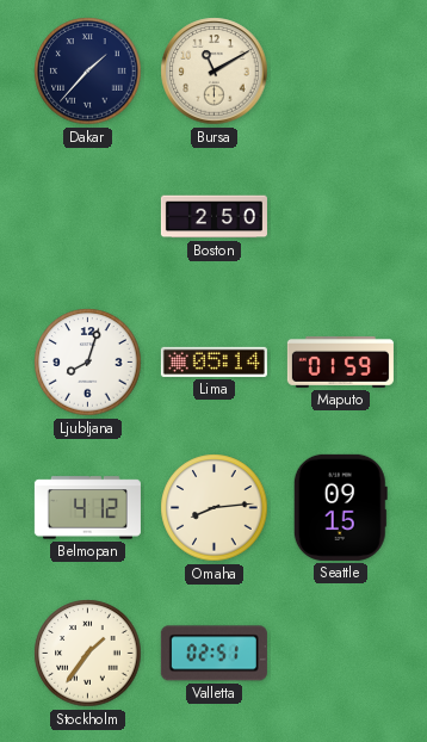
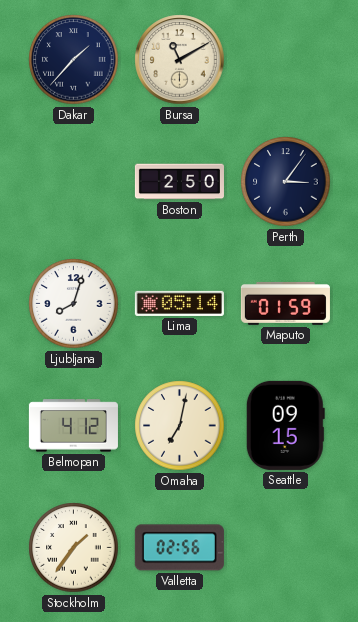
Perth: none -> 3:06
Omaha: 8:14 -> 7:02
Valletta: 02:51 -> 02:56
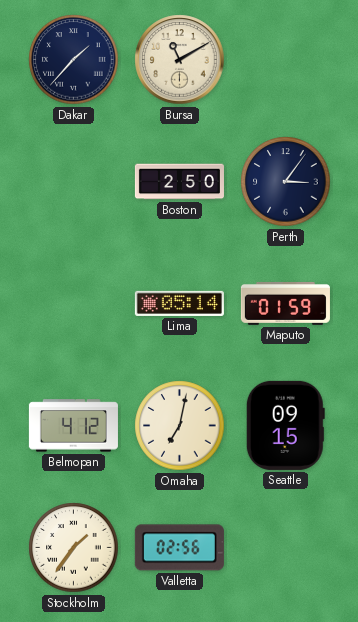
Ljubljana: 8:03 -> none
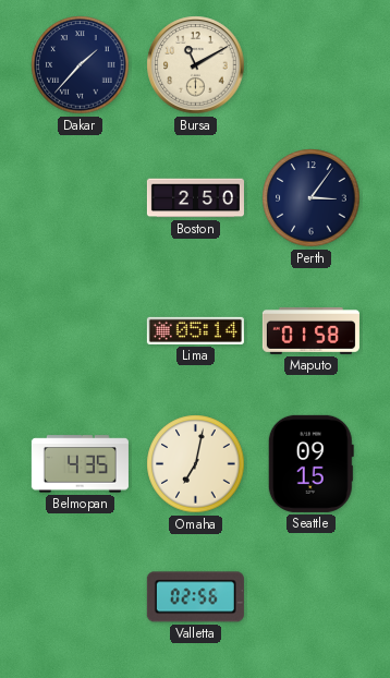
Maputo: 01:59 -> 01:58
Belmopan: 4:12 -> 4:35
Stockholm: 1:36 -> none
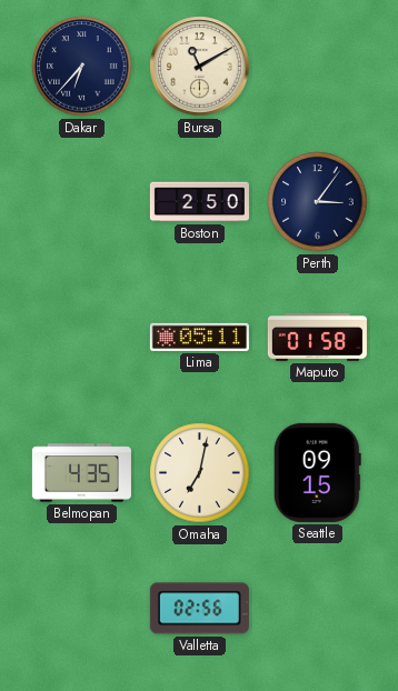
Dakar: 1:37 -> 6:37
Lima: 05:14 -> 05:11
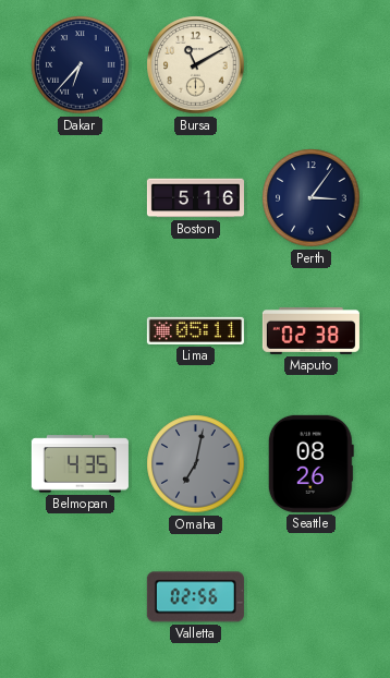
Boston: 2:50 -> 5:16
Maputo: 01:58 -> 02:38
Omaha dial: cream -> grey
Seattle: 09:15 -> 08:26
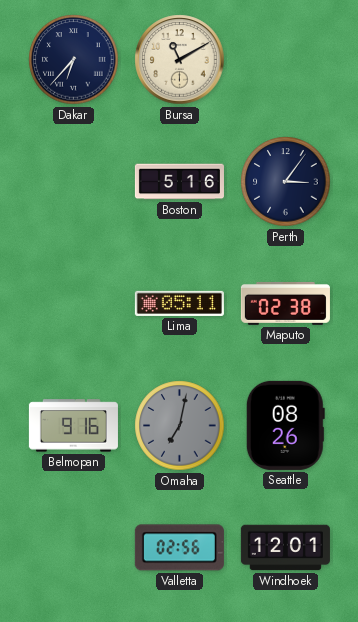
Belmopan: 4:35 -> 9:16
Windhoek: none -> 12:01
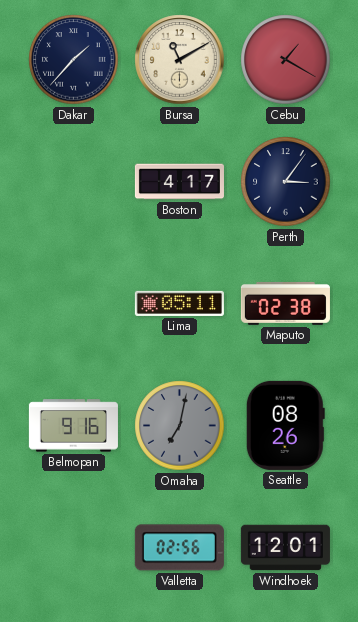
Dakar: 6:37 -> 1:37
Cebu: none -> 1:20
Boston: 5:16 -> 4:17
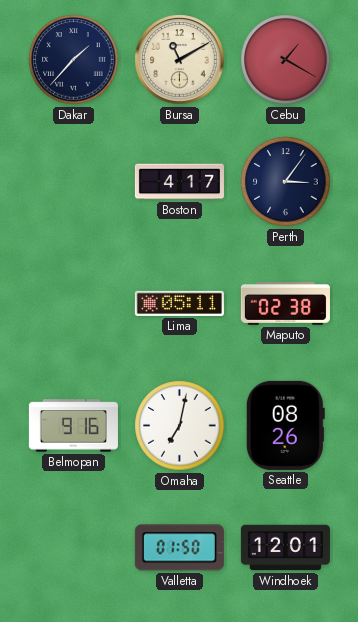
Omaha dial: grey -> white
Valletta: 02:56 -> 01:50
